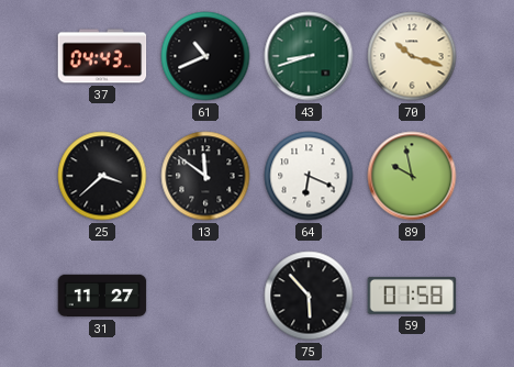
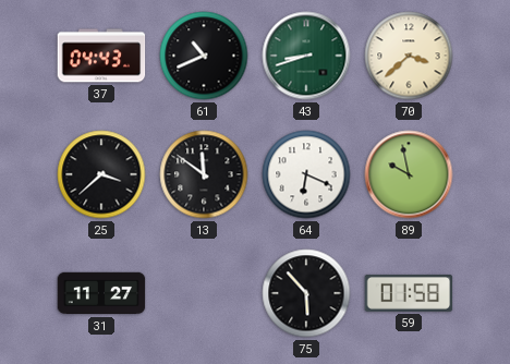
70: 10:18 -> 3:38
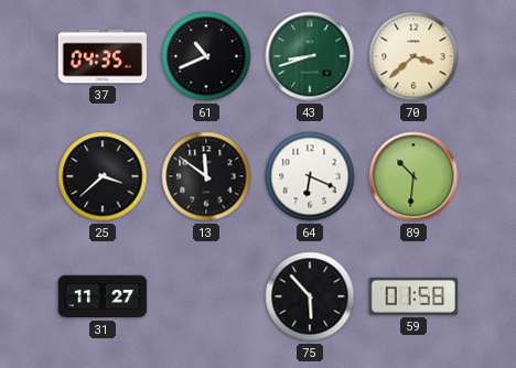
37: 04:43 -> 04:35
89: 9:58 -> 10:31
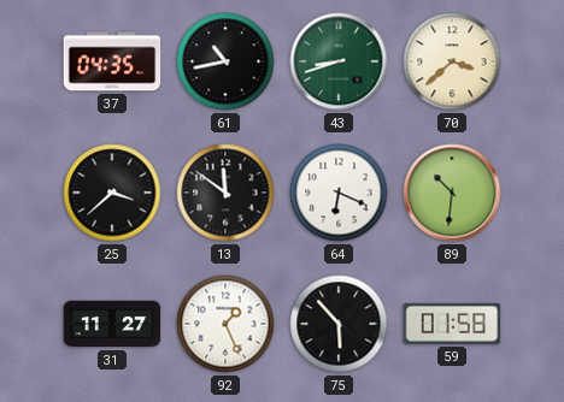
61: 10:41 -> 10:43
92: none -> 1:26
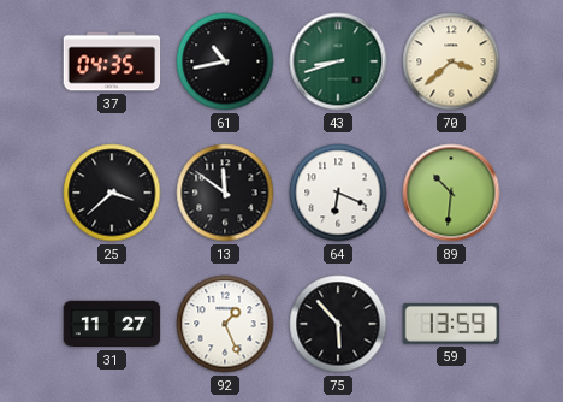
59: 01:58 -> 13:59
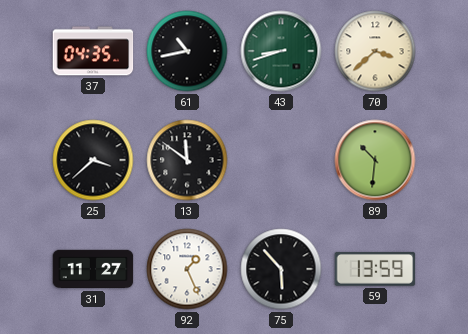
64: 6:19 -> none
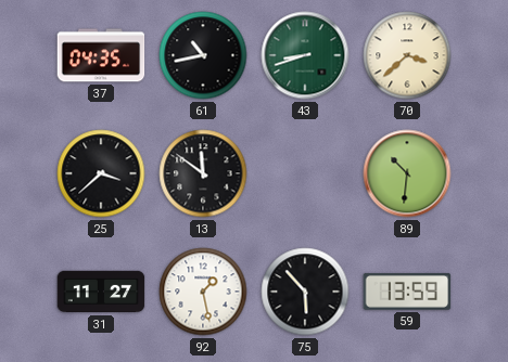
92: 1:26 -> 1:28
